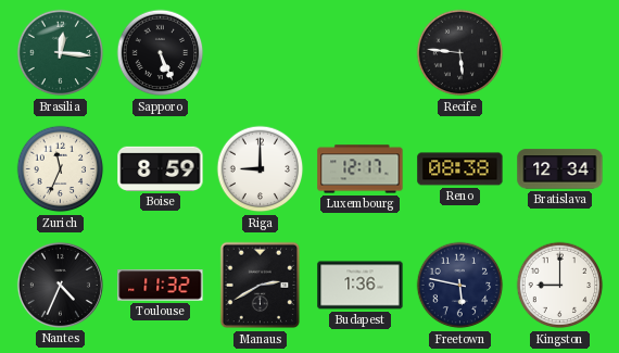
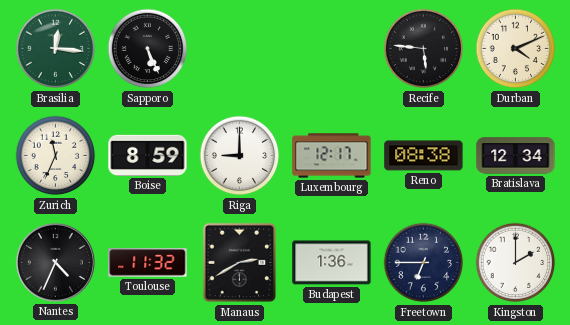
Durban: none -> 4:11
Freetown: 5:47 -> 6:45
Kingston: 9:00 -> 2:00
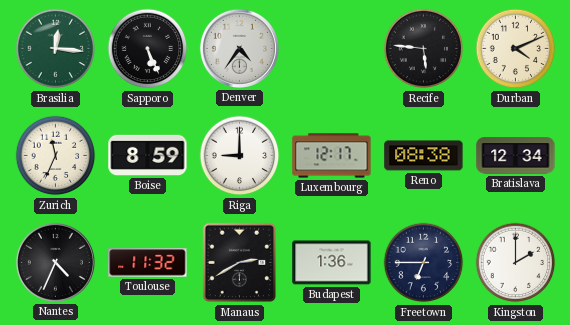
Denver: none -> 4:36
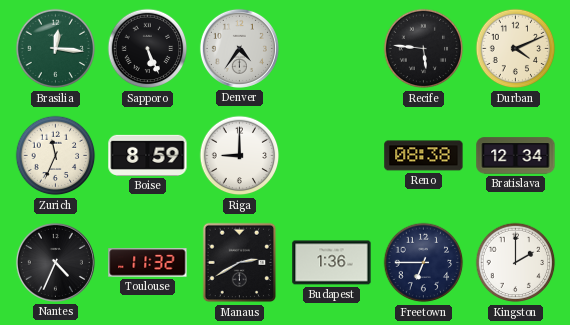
Luxembourg: 12:17 -> none
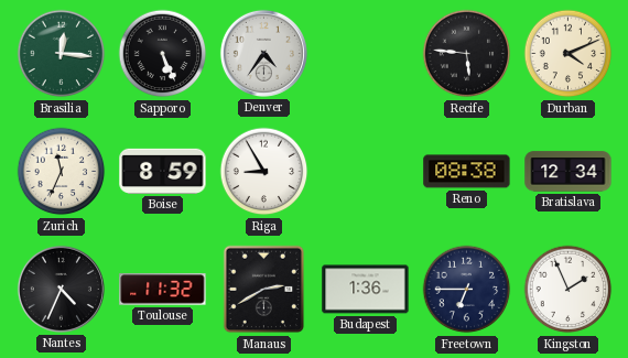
Riga: 9:00 -> 8:55
Kingston: 2:00 -> 1:56
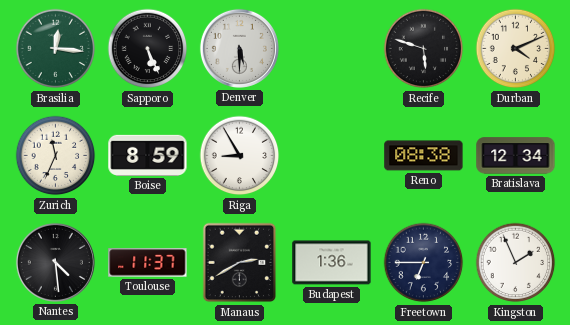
Denver: 4:36 -> 5:30
Recife: 5:46 -> 5:48
Nantes: 4:34 -> 4:29
Toulouse: 11:32 -> 11:37
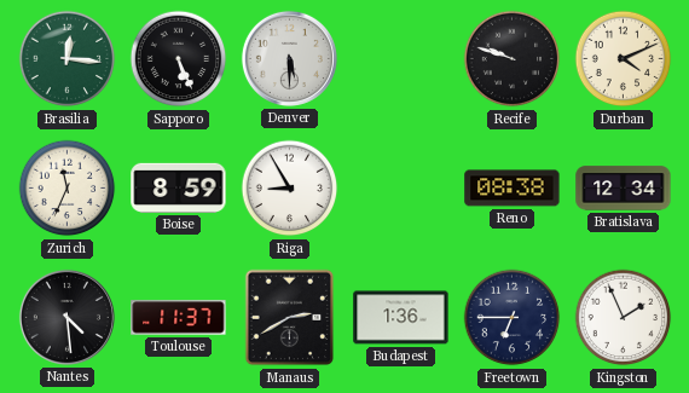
Recife: 5:48 -> 9:48
